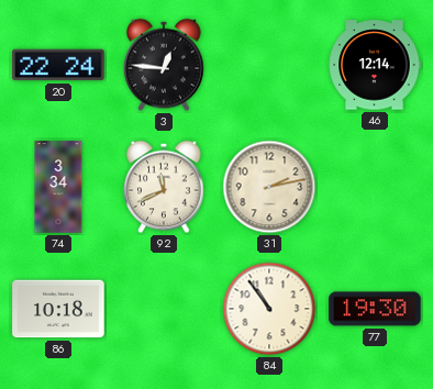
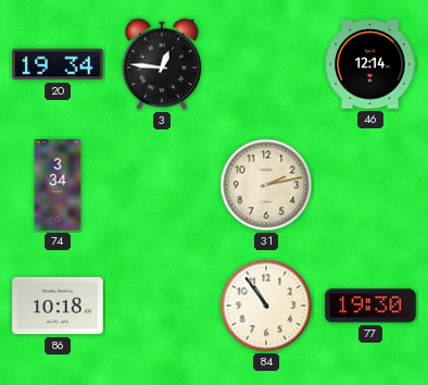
20: 22:24 -> 19:34
92: 11:41 -> none
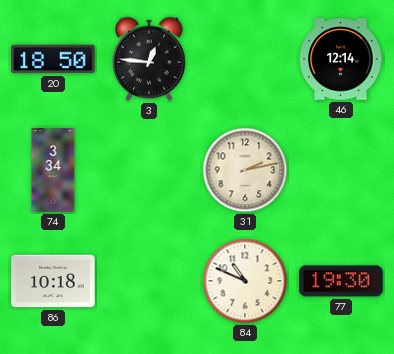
20: 19:34 -> 18:50
84: 10:54 -> 10:49
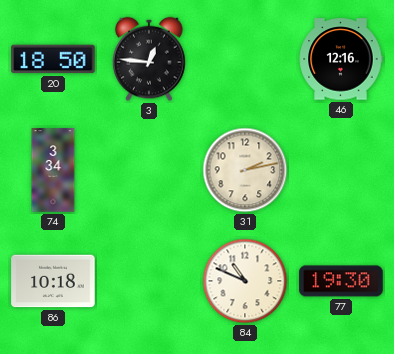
46: 12:14 -> 12:16
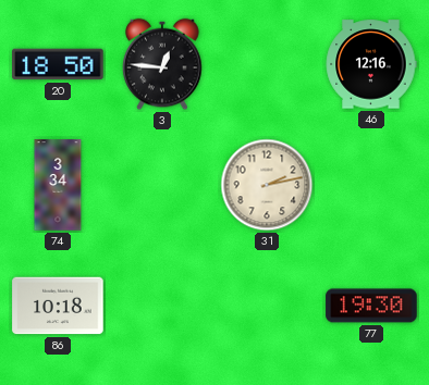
84: 10:49 -> none
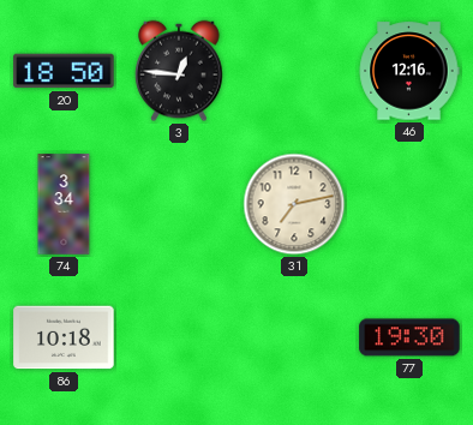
31: 2:13 -> 7:13
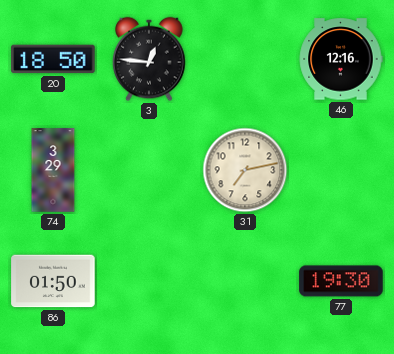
74: 3:34 -> 3:29
86: 10:18 -> 01:50
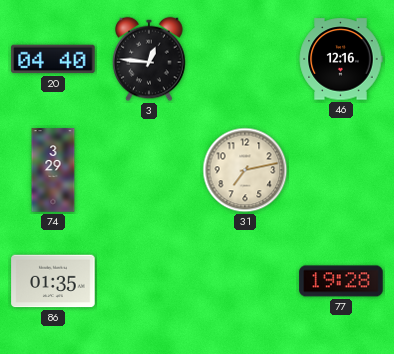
20: 18:50 -> 04:40
86: 01:50 -> 01:35
77: 19:30 -> 19:28
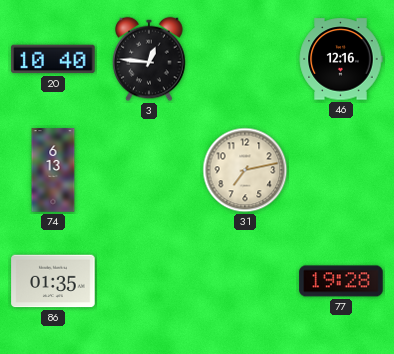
20: 04:40 -> 10:40
74: 3:29 -> 6:13
